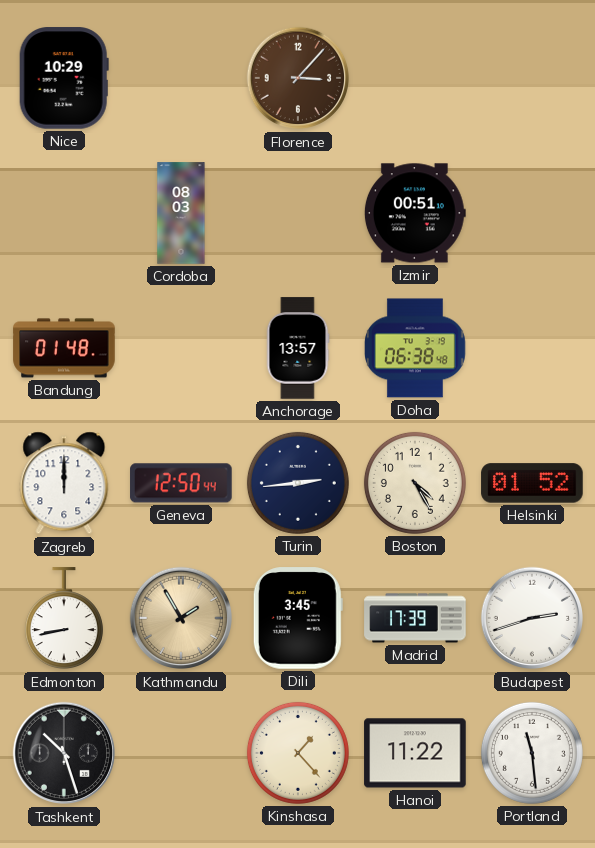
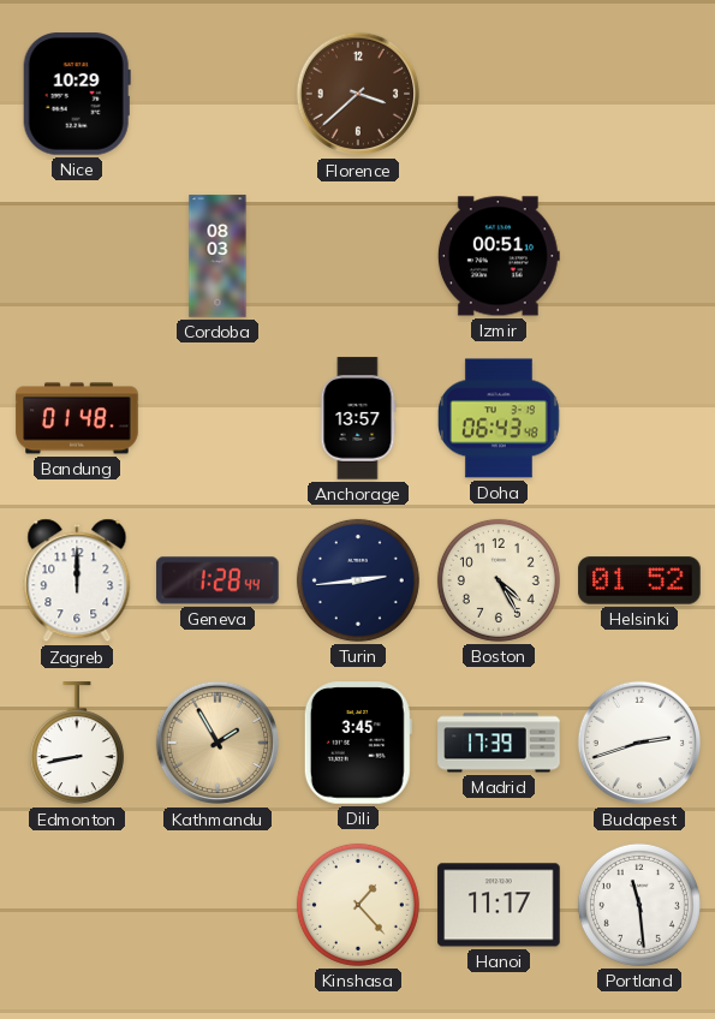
Florence: 3:07 -> 3:38
Doha: 06:38 -> 06:43
Geneva: 12:50 -> 1:28
Tashkent: 10:27 -> none
Hanoi: 11:22 -> 11:17
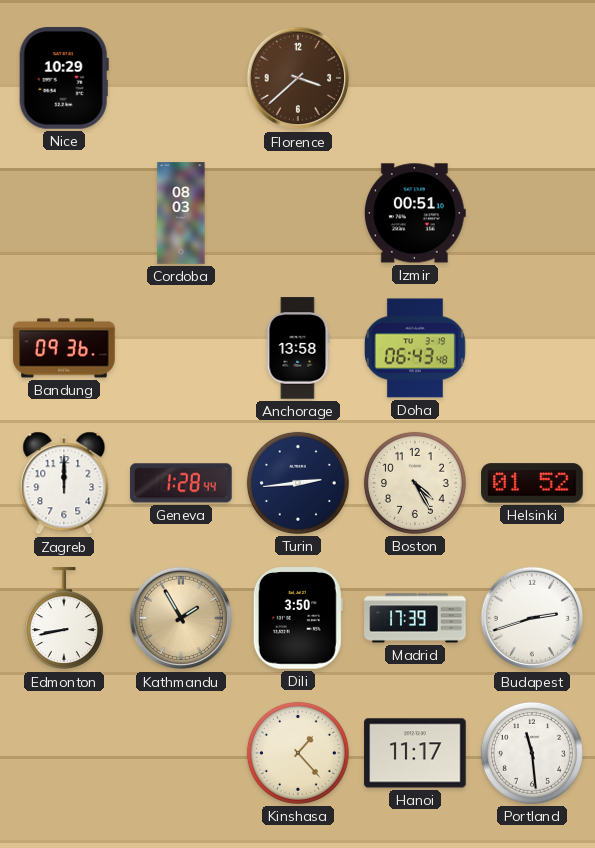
Bandung: 01:48 -> 09:36
Anchorage: 13:57 -> 13:58
Dili: 3:45 -> 3:50
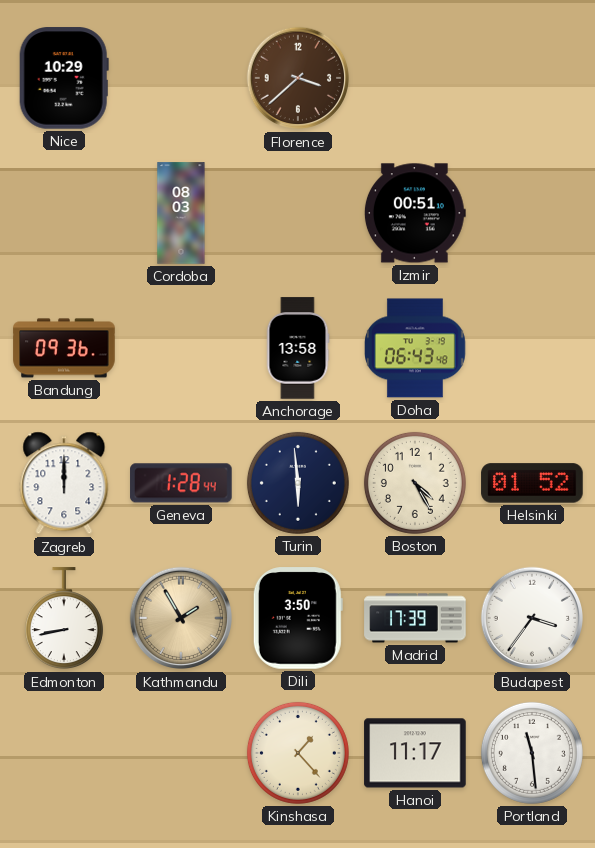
Turin: 2:44 -> 5:59
Budapest: 2:42 -> 3:36
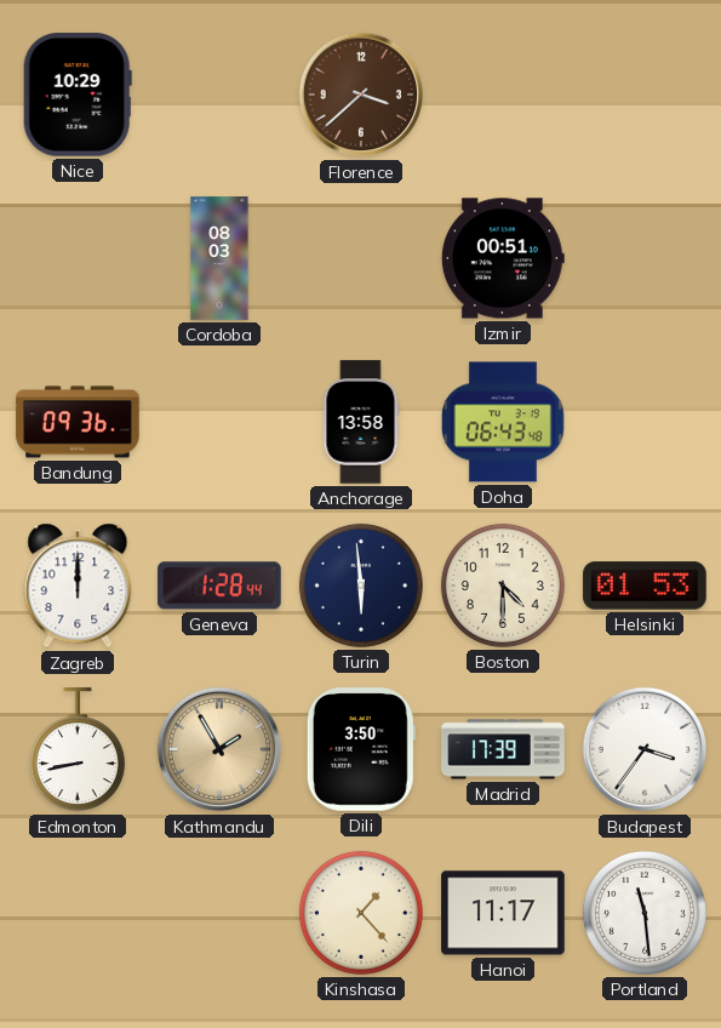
Boston: 4:25 -> 4:30
Helsinki: 01:52 -> 01:53
